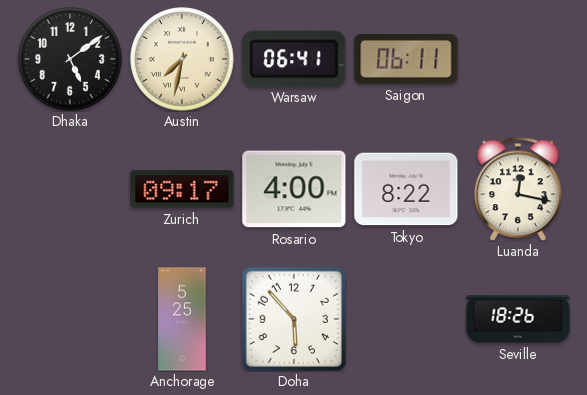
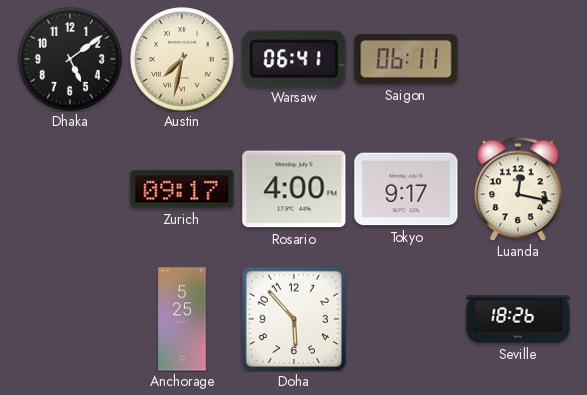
Tokyo: 8:22 -> 9:17
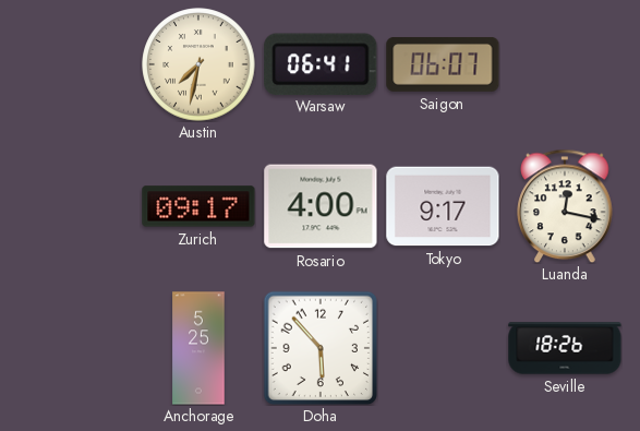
Dhaka: 5:09 -> none
Saigon: 06:11 -> 06:07
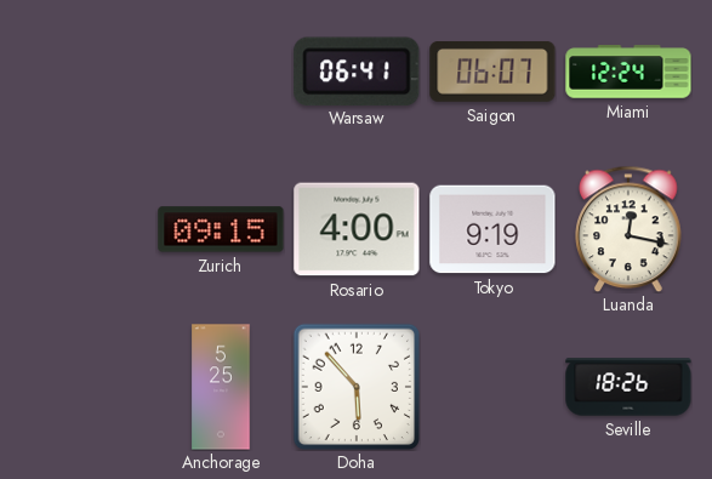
Austin: 7:32 -> none
Miami: none -> 12:24
Zurich: 09:17 -> 09:15
Tokyo: 9:17 -> 9:19
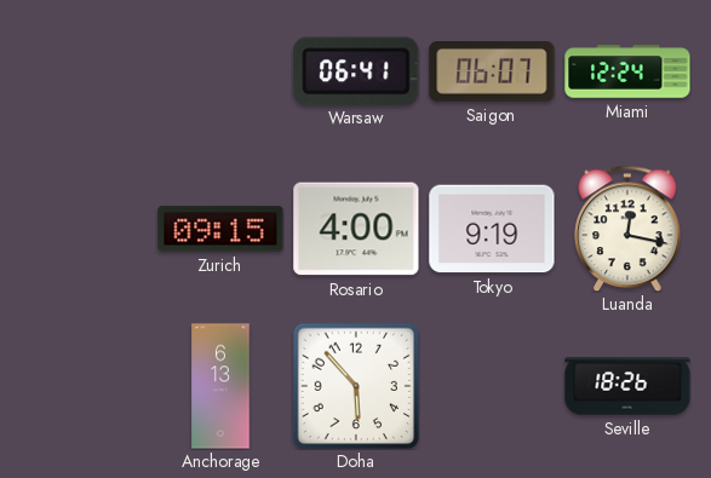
Anchorage: 5:25 -> 6:13
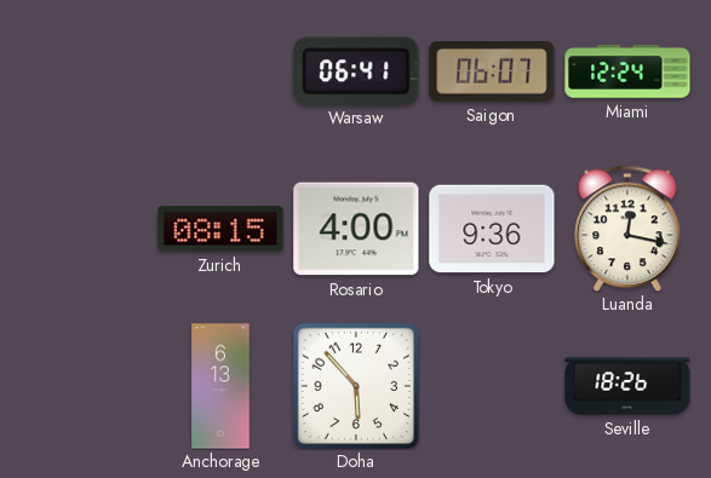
Zurich: 09:15 -> 08:15
Tokyo: 9:19 -> 9:36
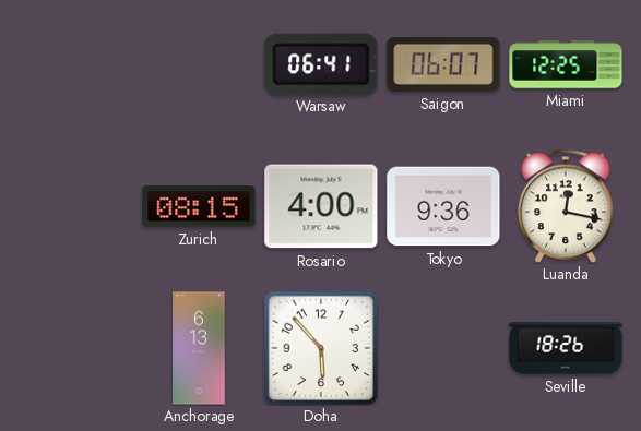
Miami: 12:24 -> 12:25
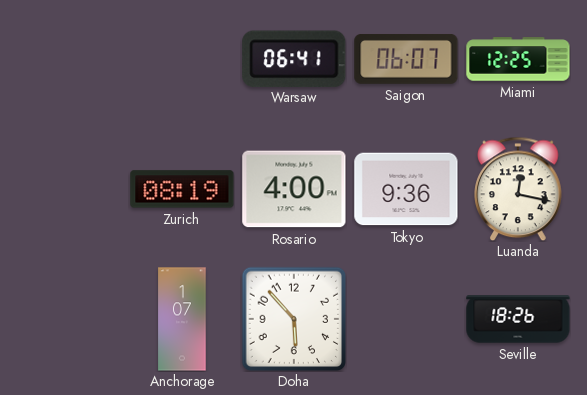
Zurich: 08:15 -> 08:19
Anchorage: 6:13 -> 1:07
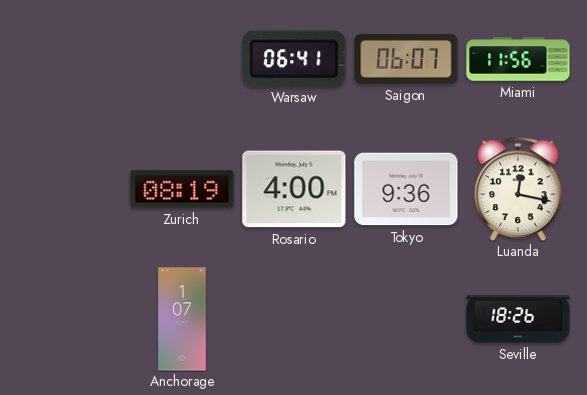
Miami: 12:25 -> 11:56
Doha: 5:53 -> none
